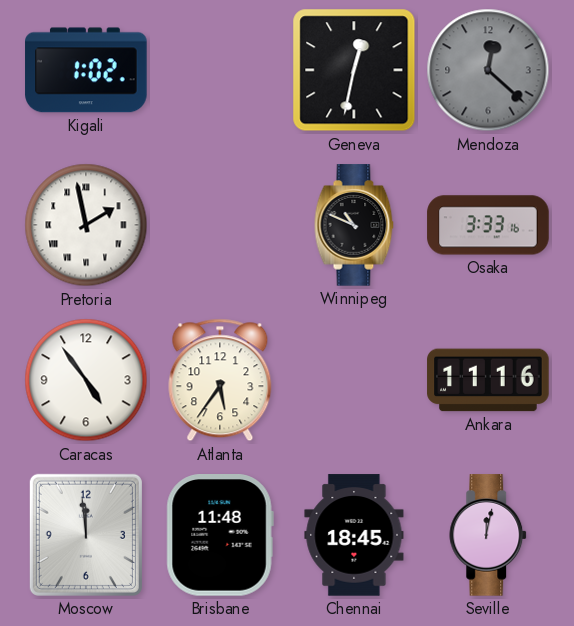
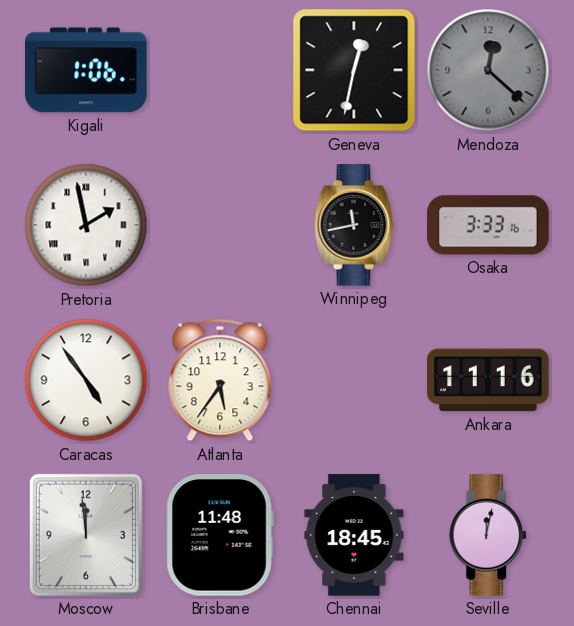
Kigali: 1:02 -> 1:06
Winnipeg: 10:49 -> 11:43
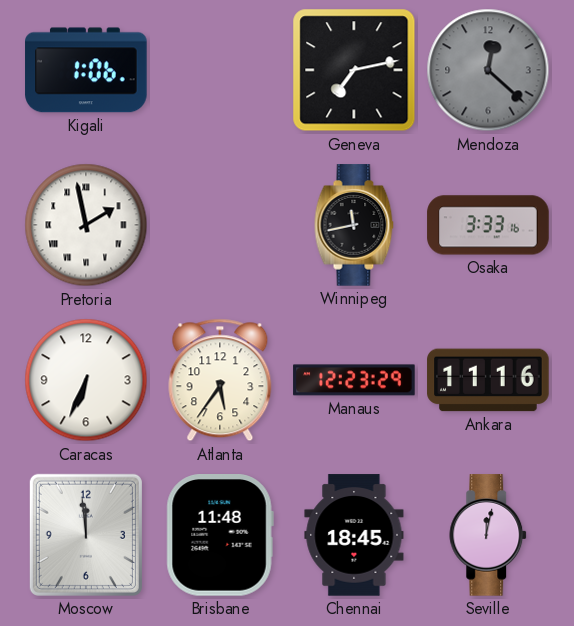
Geneva: 12:32 -> 7:13
Caracas: 4:54 -> 6:34
Manaus: none -> 12:23
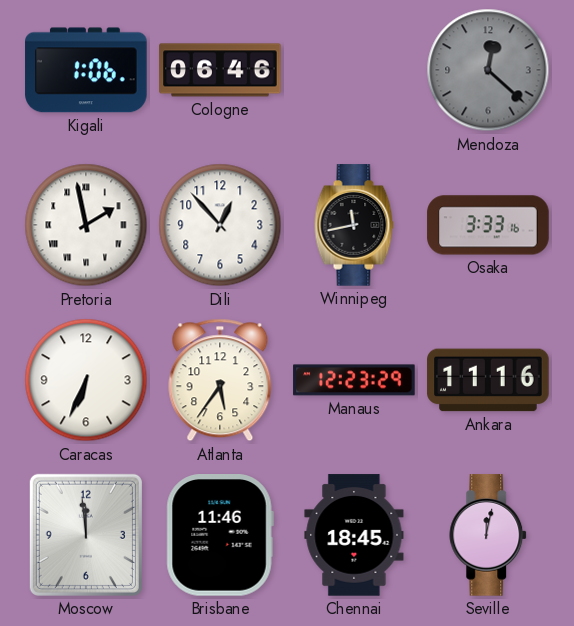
Cologne: none -> 06:46
Geneva: 7:13 -> none
Dili: none -> 12:53
Brisbane: 11:48 -> 11:46
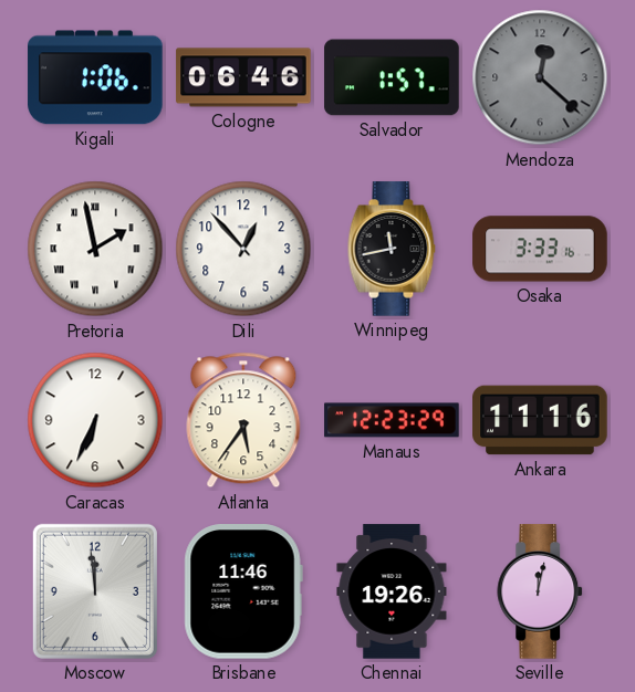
Salvador: none -> 1:57
Chennai: 18:45 -> 19:26
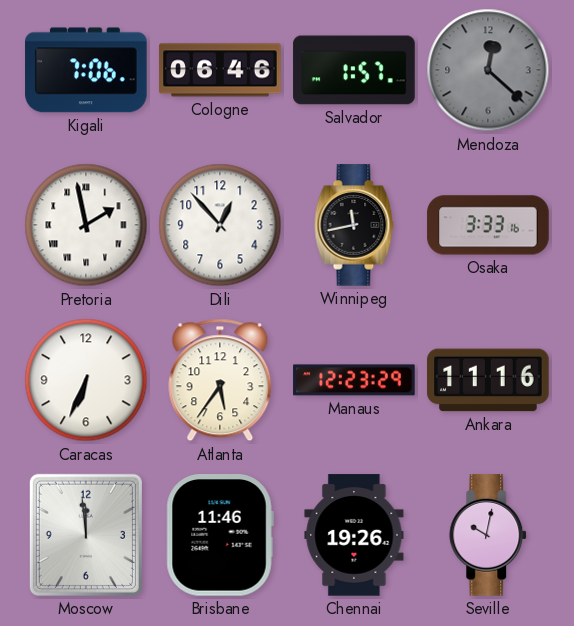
Kigali: 1:06 -> 7:06
Seville: 12:02 -> 10:02
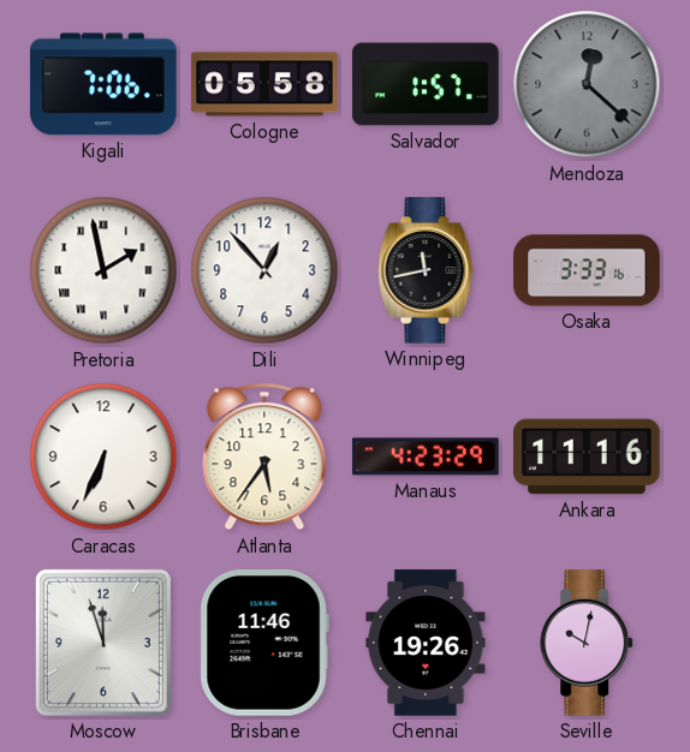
Cologne: 06:46 -> 05:58
Manaus: 12:23 -> 4:23
Moscow: 11:59 -> 11:57
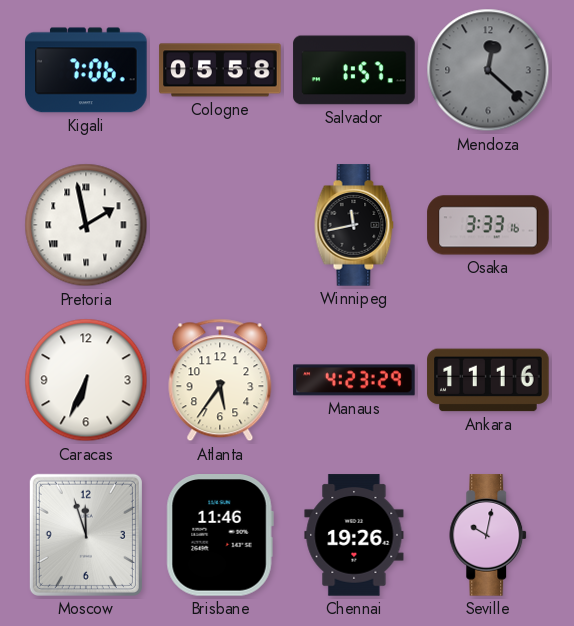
Dili: 12:53 -> none
